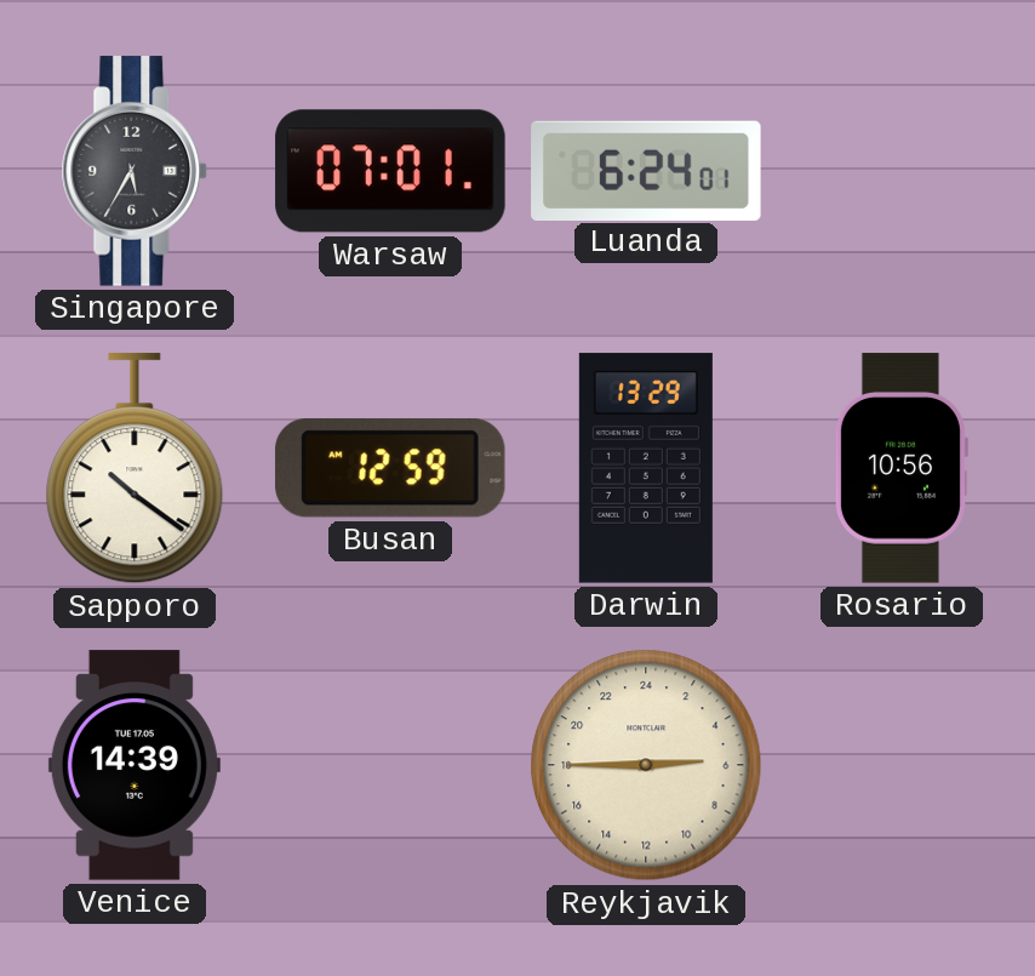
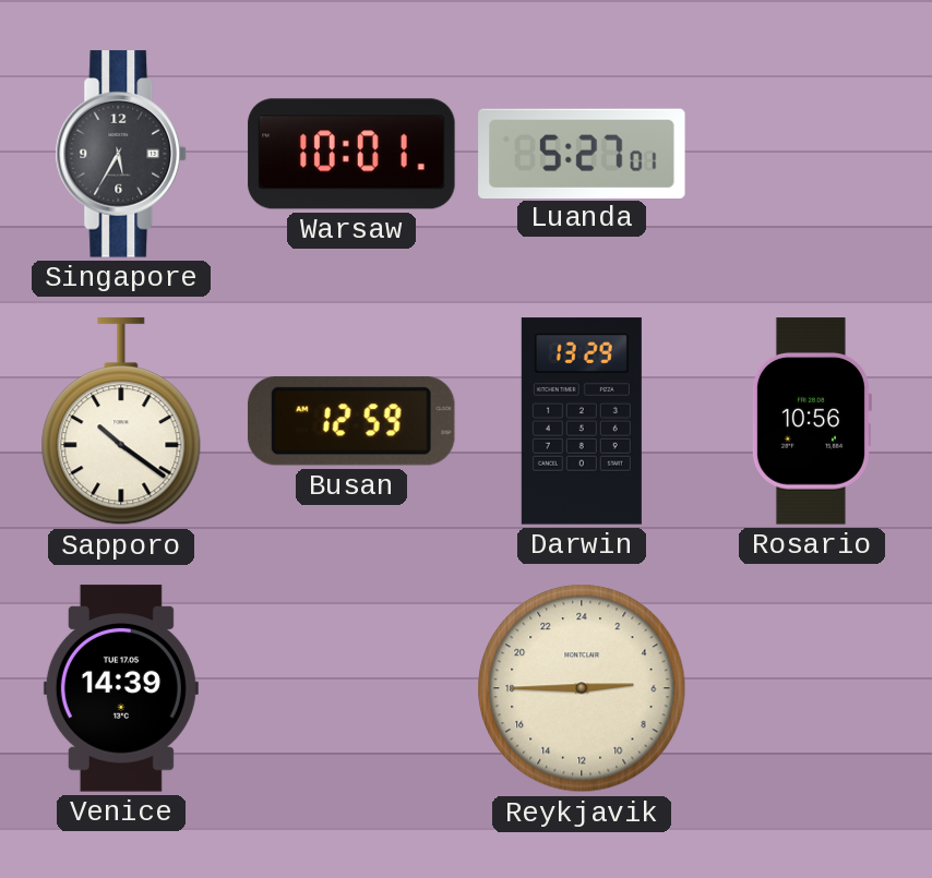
Warsaw: 07:01 -> 10:01
Luanda: 6:24 -> 5:27
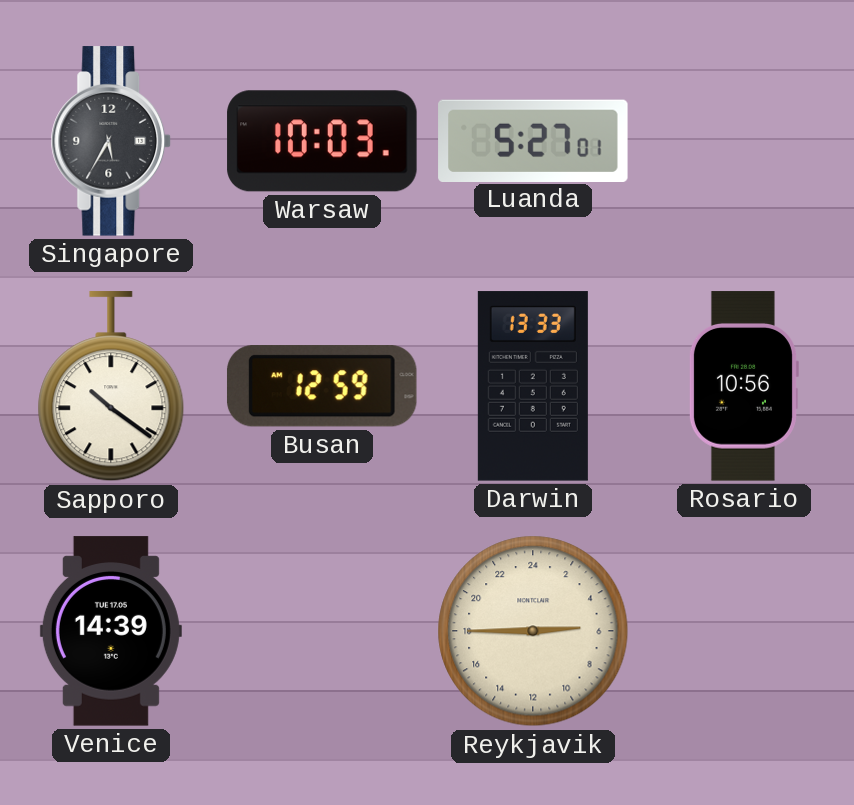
Warsaw: 10:01 -> 10:03
Darwin: 13:29 -> 13:33
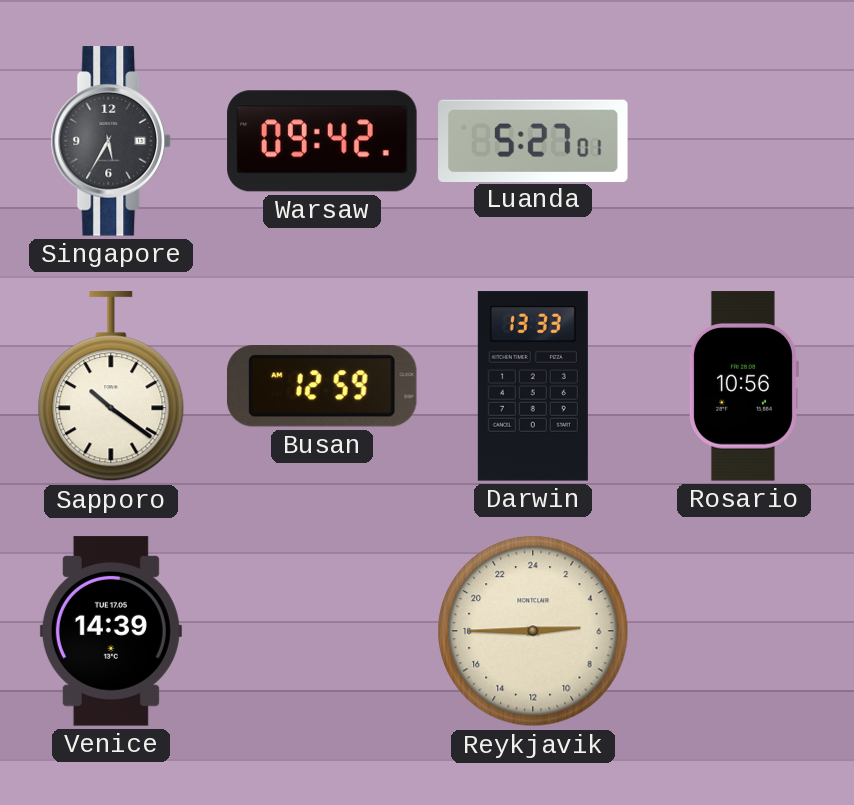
Warsaw: 10:03 -> 09:42
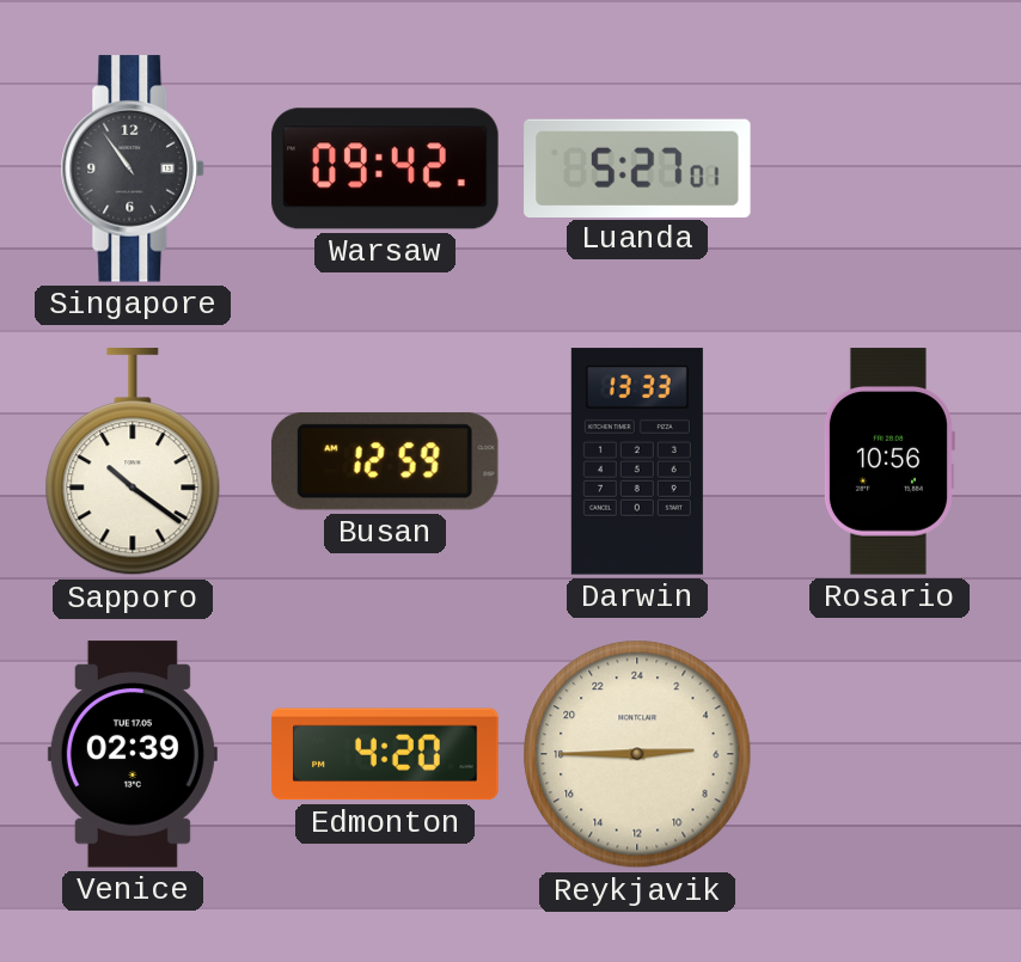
Singapore: 5:35 -> 10:54
Venice: 14:39 -> 02:39
Edmonton: none -> 4:20
